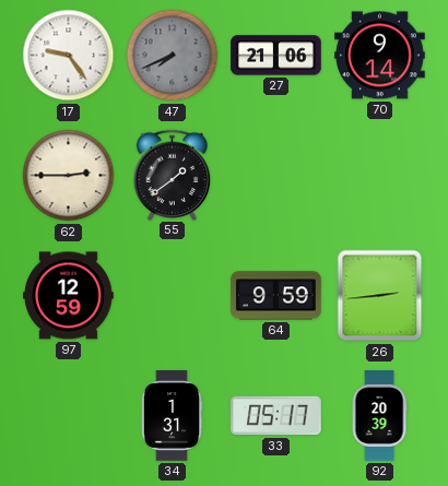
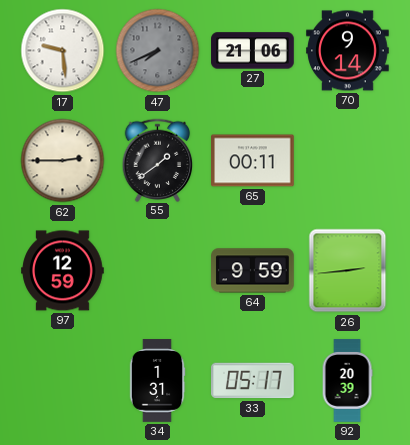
17: 9:24 -> 9:29
65: none -> 00:11
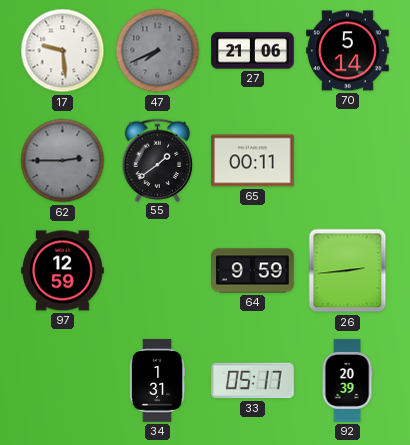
70: 9:14 -> 5:14
62 dial: cream -> grey
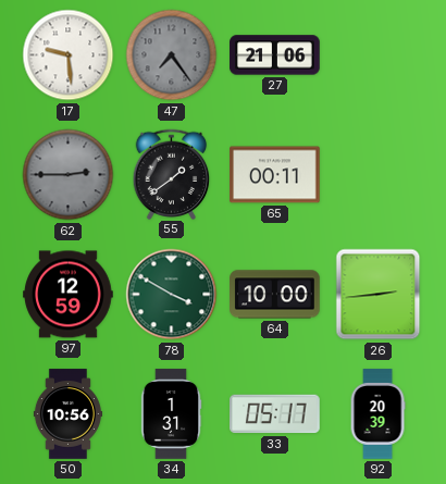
47: 7:41 -> 7:24
70: 5:14 -> none
78: none -> 3:50
64: 9:59 -> 10:00
50: none -> 10:56
